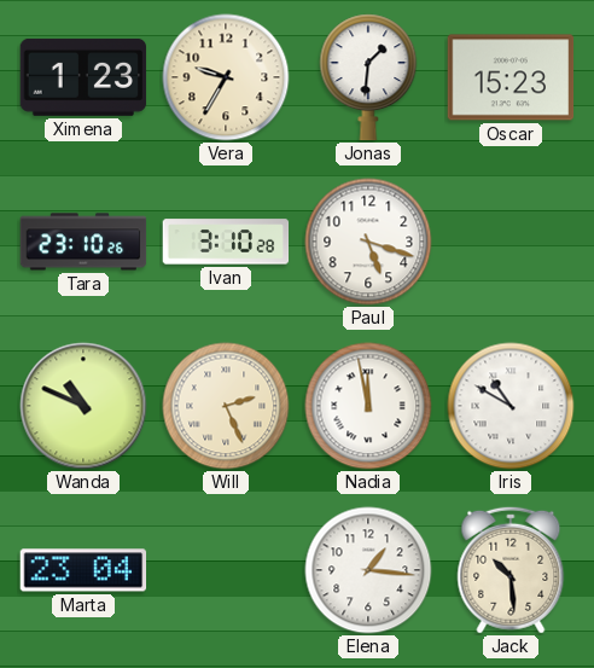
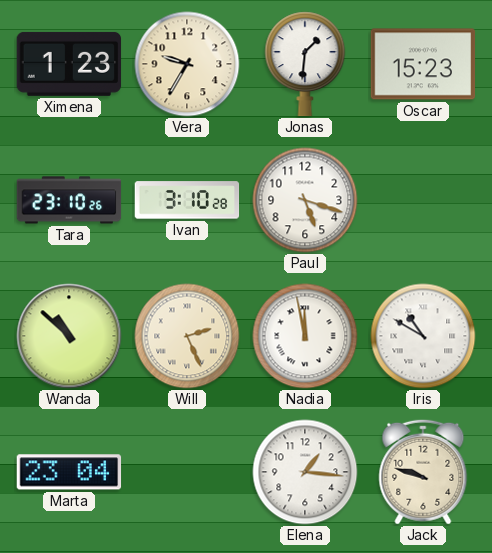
Wanda: 10:49 -> 10:52
Jack: 10:29 -> 9:48
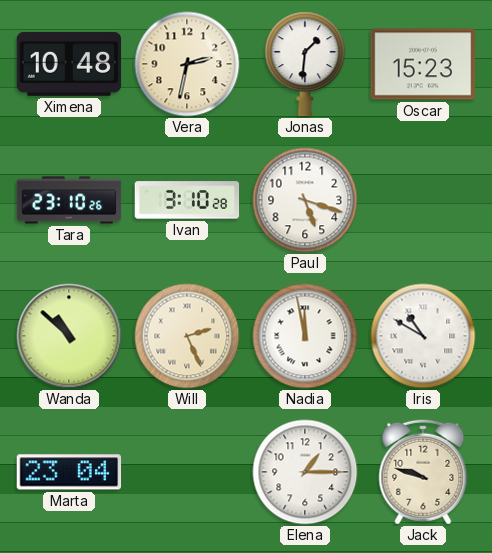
Ximena: 1:23 -> 10:48
Vera: 9:35 -> 2:32
Elena: 1:16 -> 1:15
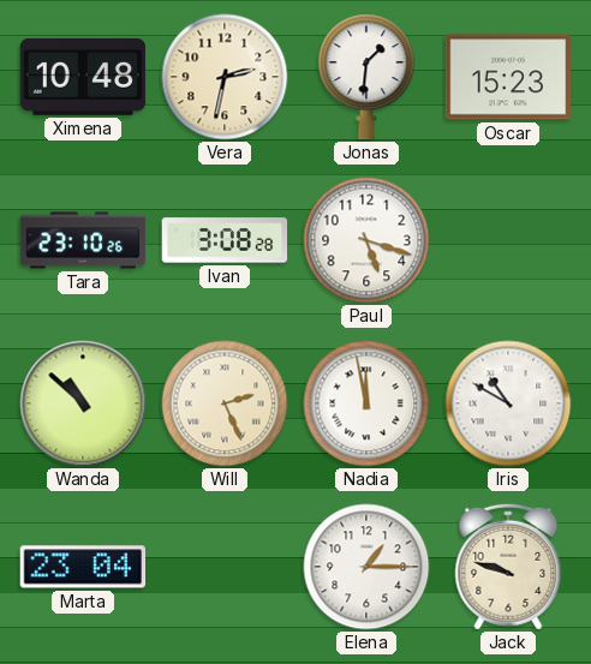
Ivan: 3:10 -> 3:08
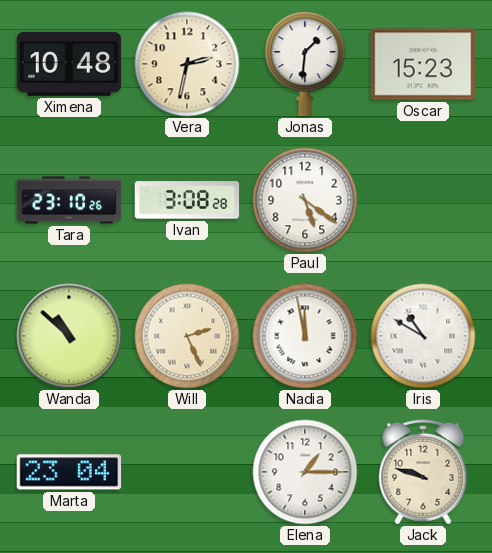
Paul: 5:18 -> 5:21
